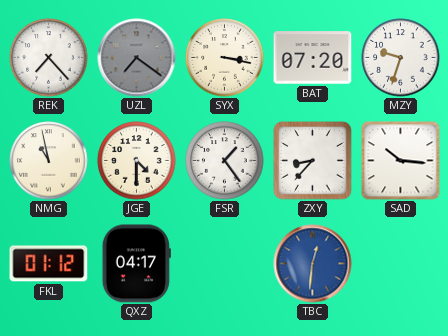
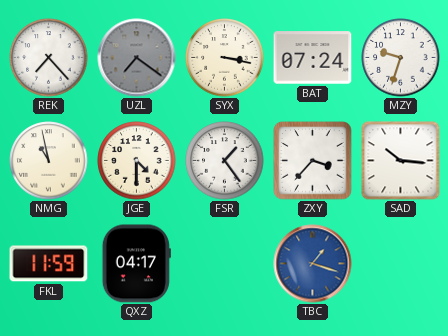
BAT: 07:20 -> 07:24
ZXY: 8:37 -> 3:37
FKL: 01:12 -> 11:59
TBC: 12:31 -> 1:18
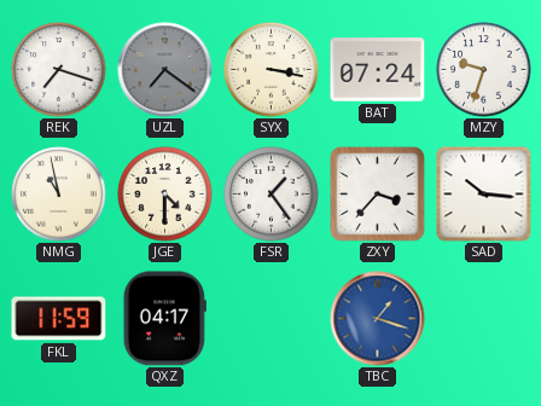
REK: 7:23 -> 7:18
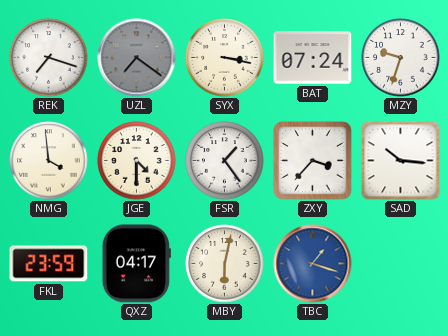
NMG: 10:58 -> 3:59
FKL: 11:59 -> 23:59
MBY: none -> 6:02
